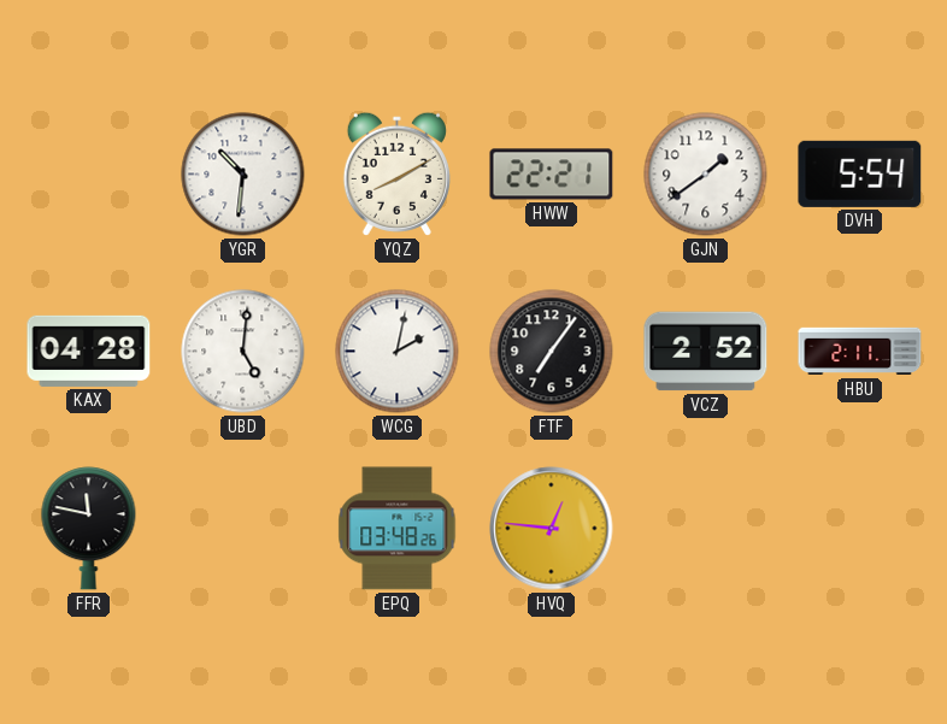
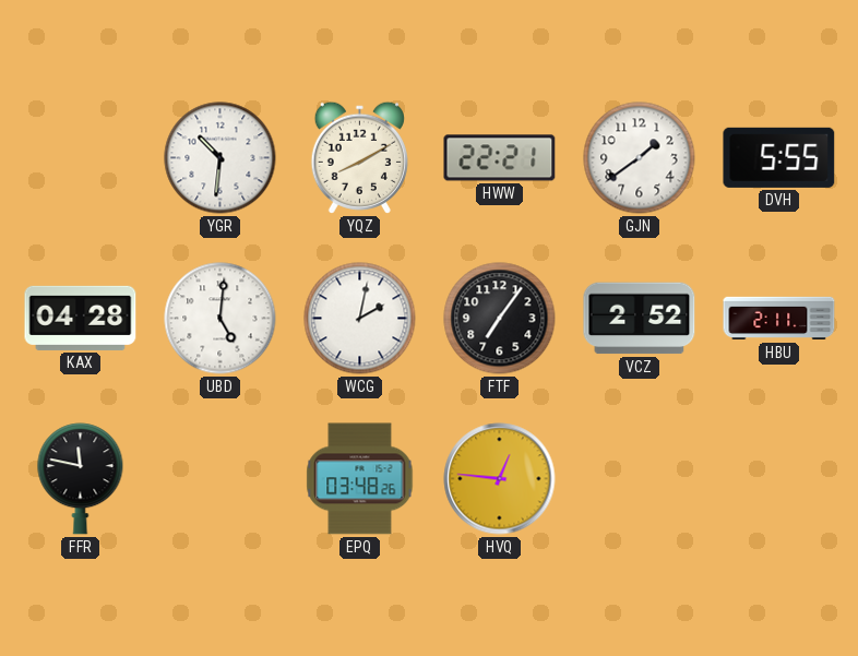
DVH: 5:54 -> 5:55
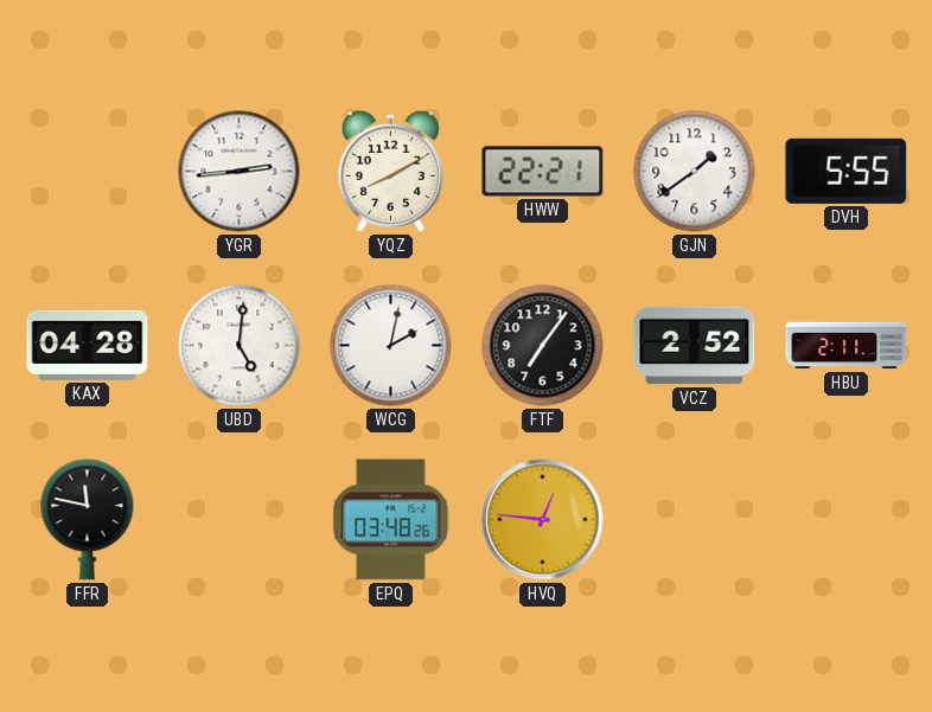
YGR: 10:31 -> 2:44
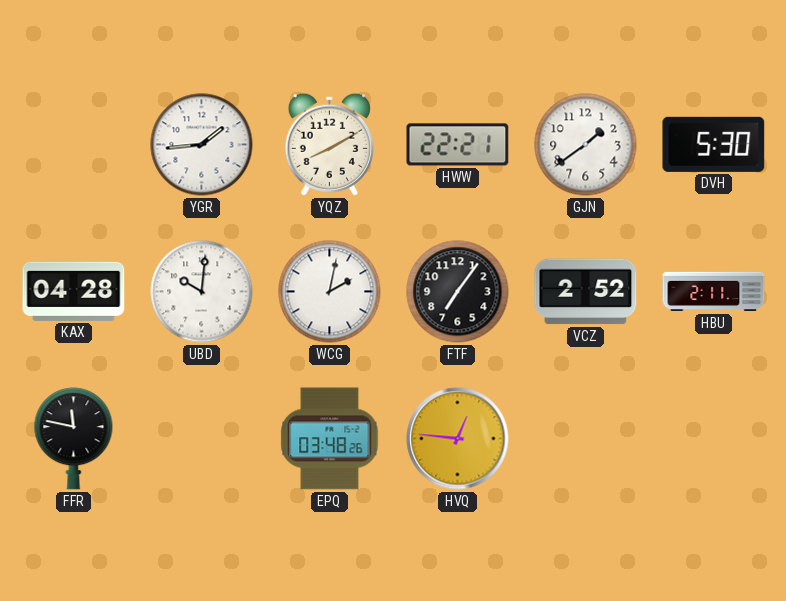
YGR: 2:44 -> 1:44
DVH: 5:55 -> 5:30
UBD: 5:01 -> 10:01
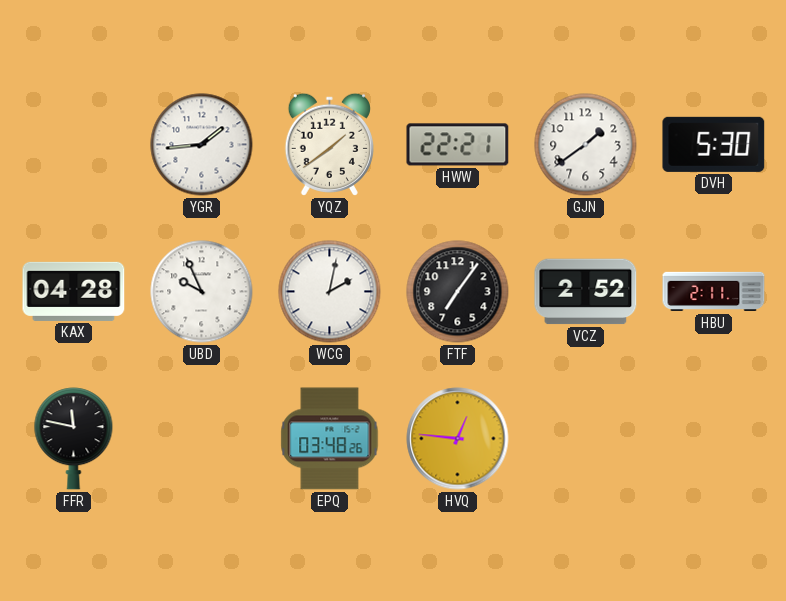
YQZ: 8:10 -> 1:39
UBD: 10:01 -> 9:56
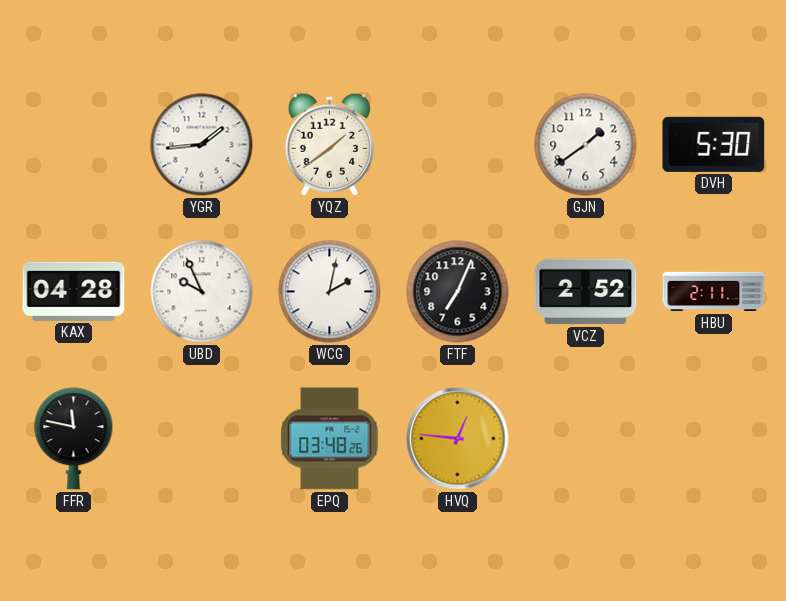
HWW: 22:21 -> none
FTF: 7:06 -> 7:04
